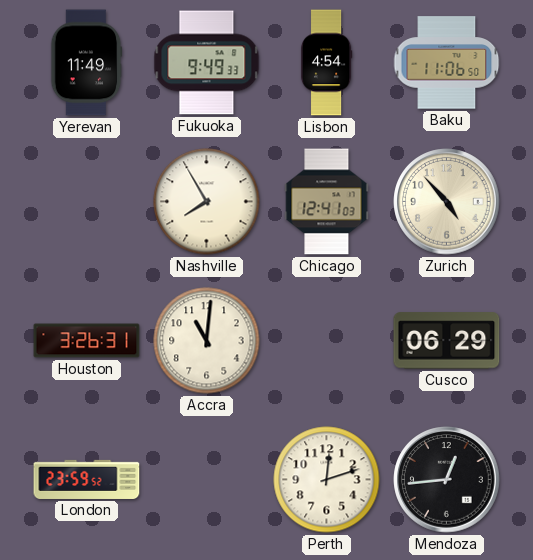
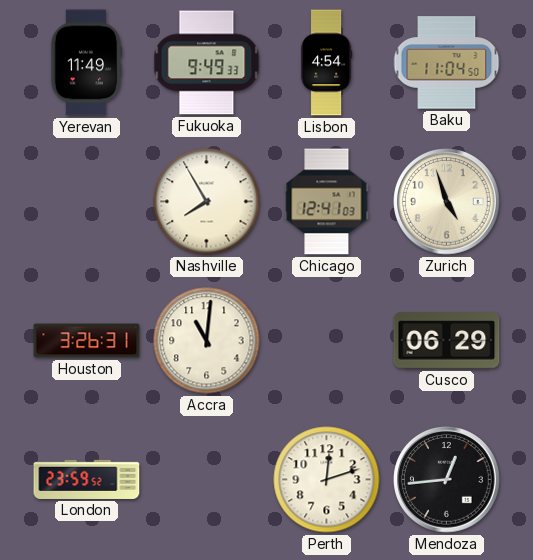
Baku: 11:06 -> 11:04
Zurich: 4:53 -> 4:57
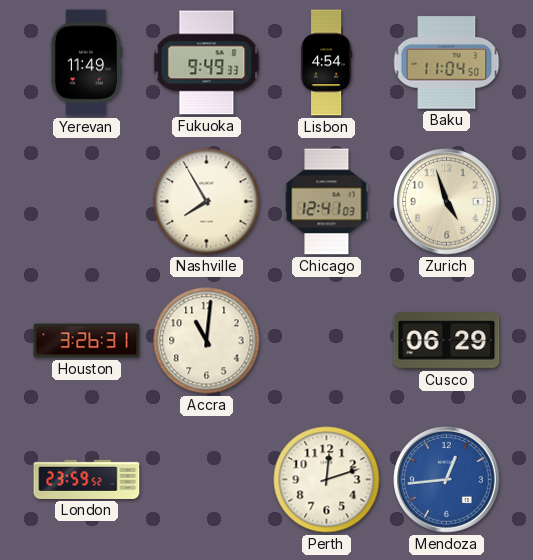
Mendoza dial: black -> blue
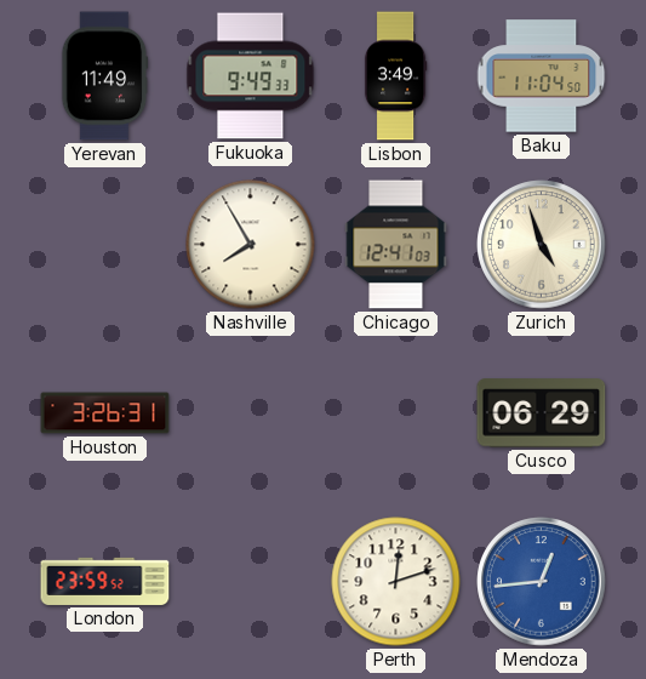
Lisbon: 4:54 -> 3:49
Accra: 11:01 -> none
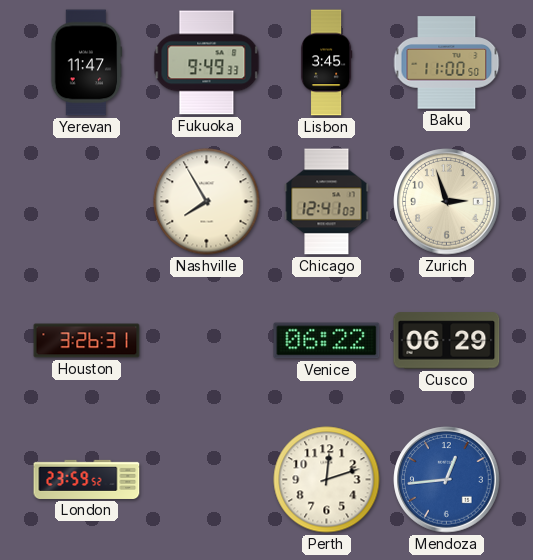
Yerevan: 11:49 -> 11:47
Lisbon: 3:49 -> 3:45
Baku: 11:04 -> 11:00
Zurich: 4:57 -> 2:57
Venice: none -> 06:22
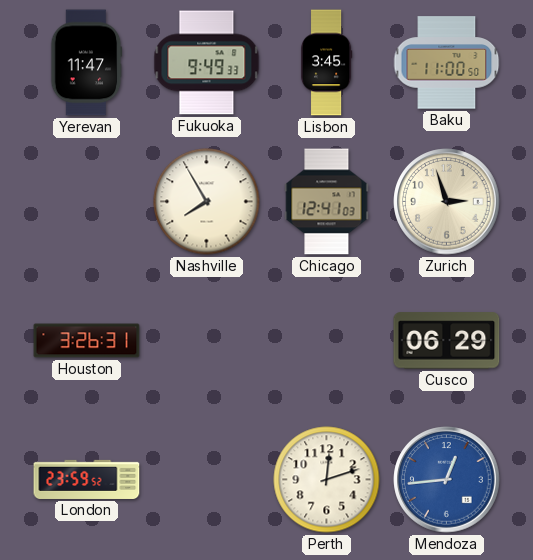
Venice: 06:22 -> none
